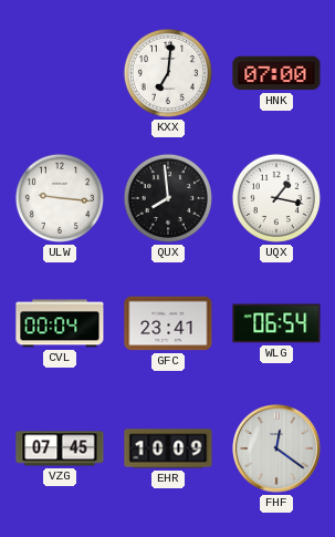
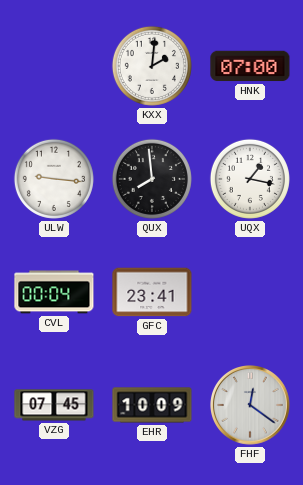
KXX: 7:01 -> 2:01
WLG: 06:54 -> none
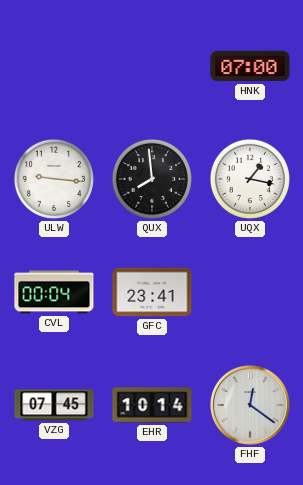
KXX: 2:01 -> none
EHR: 10:09 -> 10:14
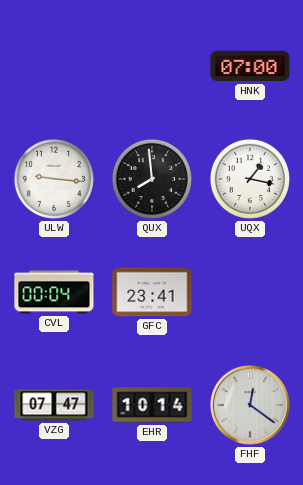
VZG: 07:45 -> 07:47
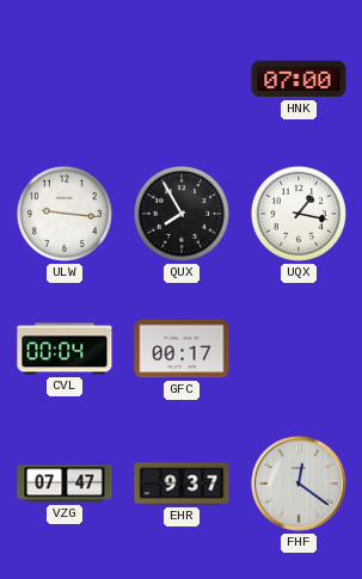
QUX: 7:59 -> 7:55
GFC: 23:41 -> 00:17
EHR: 10:14 -> 9:37
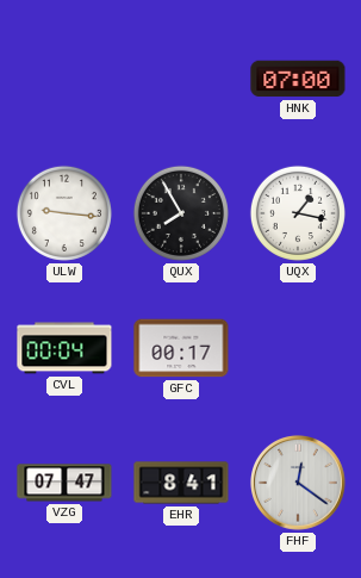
EHR: 9:37 -> 8:41
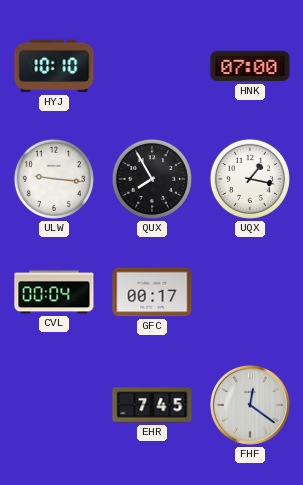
HYJ: none -> 10:10
VZG: 07:47 -> none
EHR: 8:41 -> 7:45
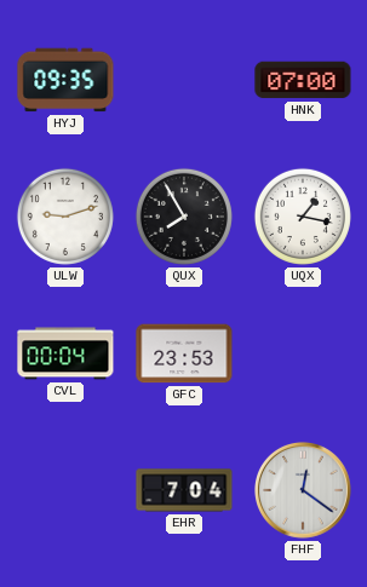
HYJ: 10:10 -> 09:35
ULW: 9:16 -> 9:12
GFC: 00:17 -> 23:53
EHR: 7:45 -> 7:04
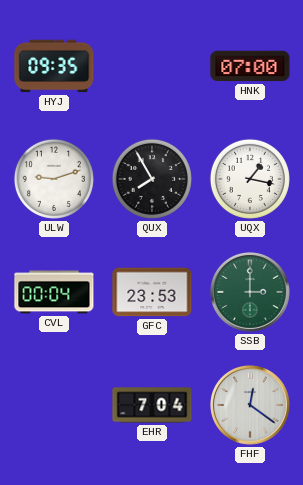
SSB: none -> 3:00
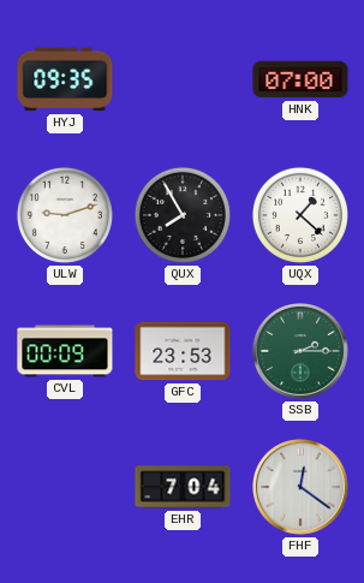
UQX: 1:17 -> 1:22
CVL: 00:04 -> 00:09
SSB: 3:00 -> 2:15
